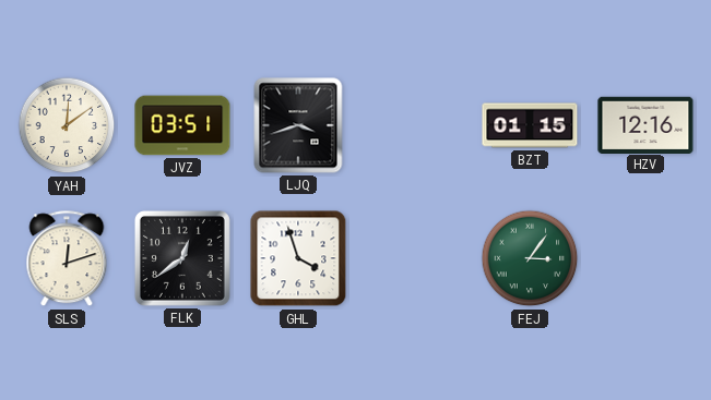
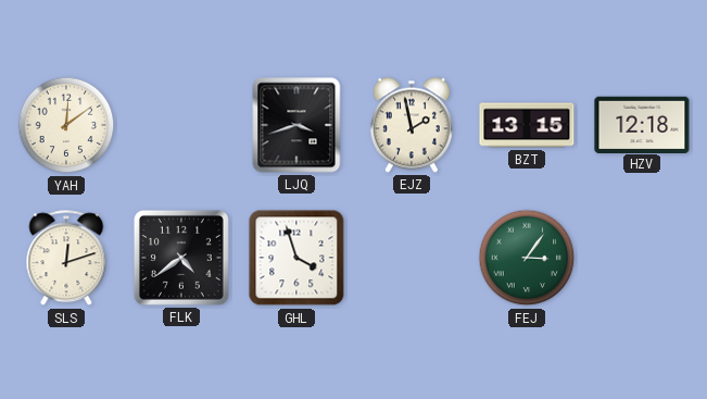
JVZ: 03:51 -> none
EJZ: none -> 1:58
BZT: 01:15 -> 13:15
HZV: 12:16 -> 12:18
FLK: 12:39 -> 4:39
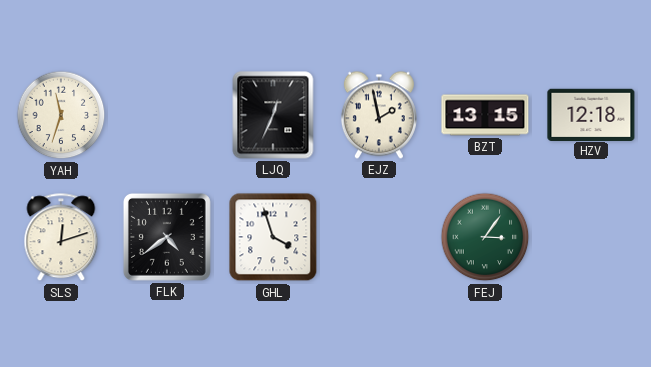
YAH: 12:09 -> 11:33
LJQ: 3:42 -> 12:34
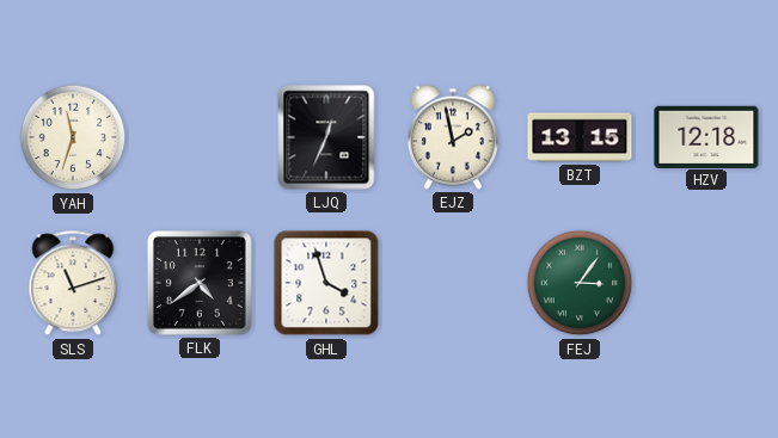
SLS: 12:12 -> 11:12
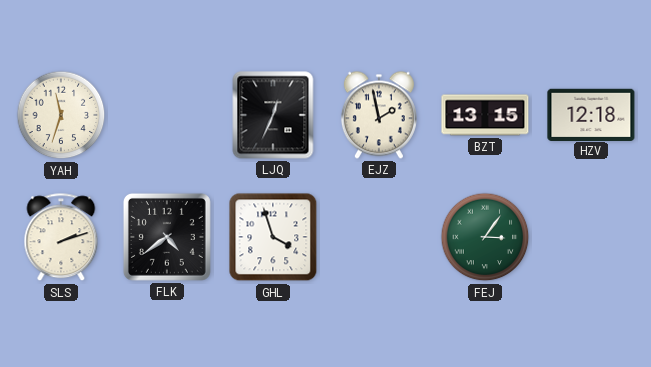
SLS: 11:12 -> 2:12
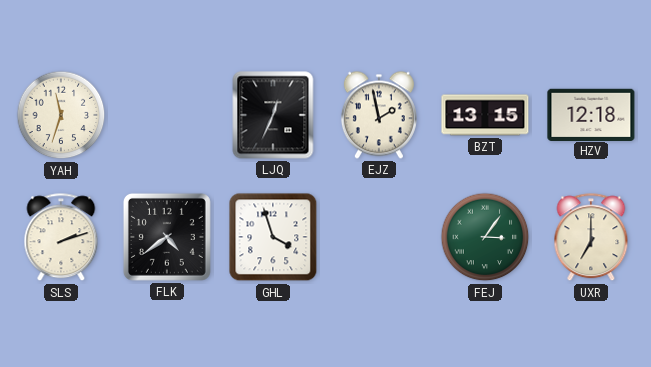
UXR: none -> 7:00
